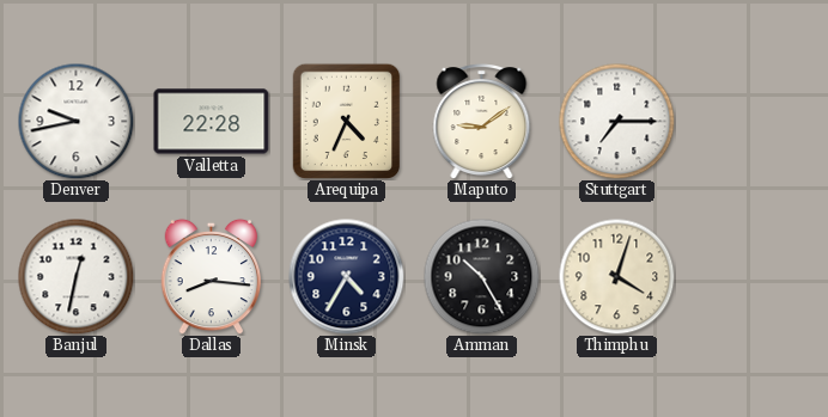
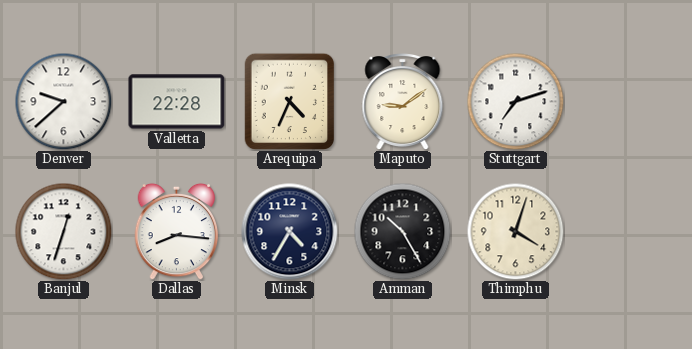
Denver: 9:43 -> 9:38
Stuttgart: 7:15 -> 7:12
Banjul: 12:32 -> 12:33
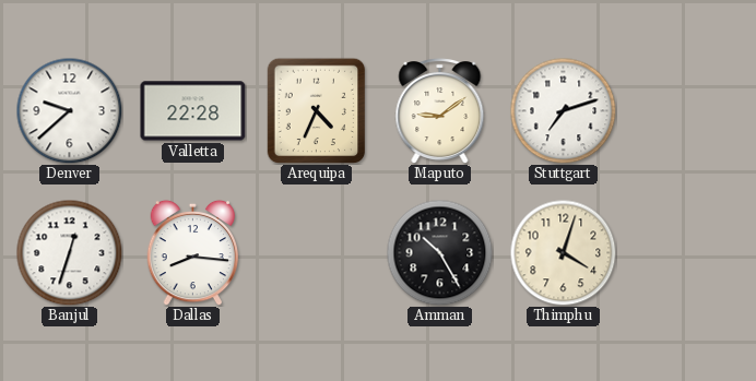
Minsk: 4:35 -> none
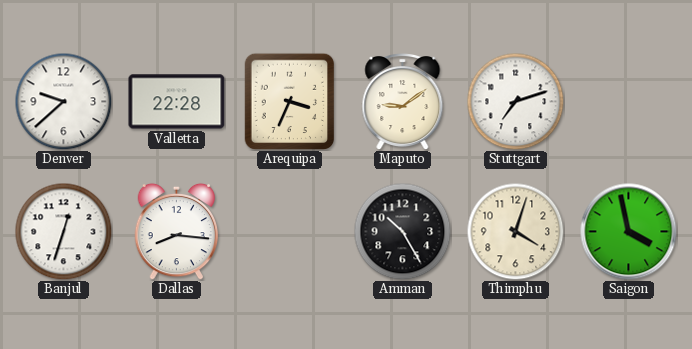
Arequipa: 4:34 -> 3:34
Saigon: none -> 3:58
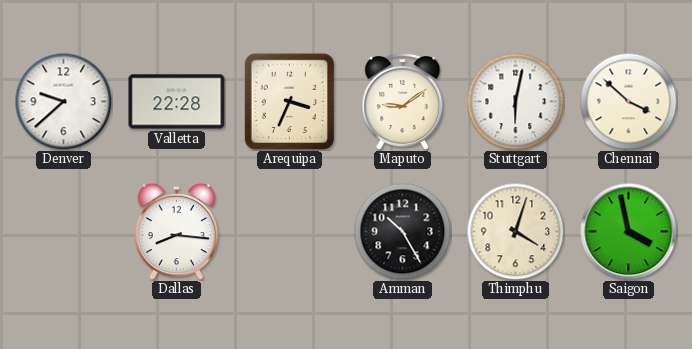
Stuttgart: 7:12 -> 6:02
Chennai: none -> 3:52
Banjul: 12:33 -> none
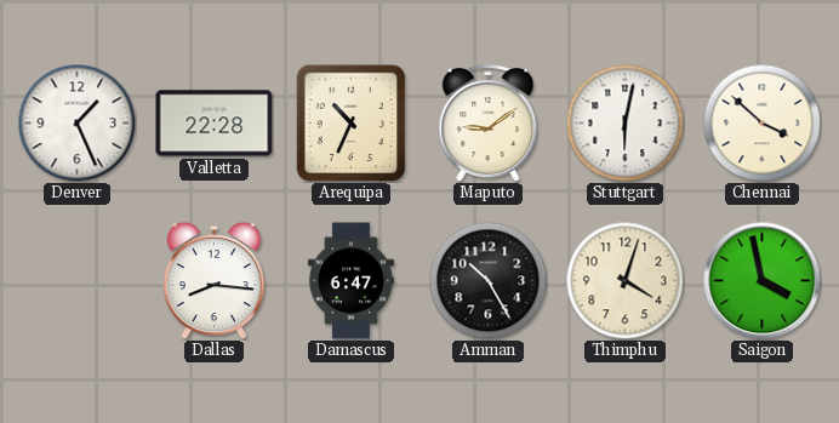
Denver: 9:38 -> 1:26
Arequipa: 3:34 -> 10:34
Damascus: none -> 6:47
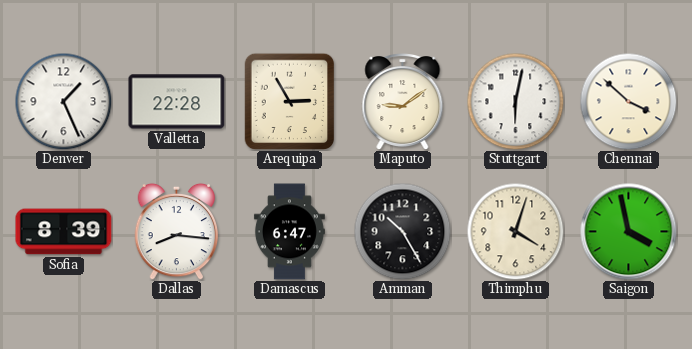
Arequipa: 10:34 -> 2:55
Sofia: none -> 8:39
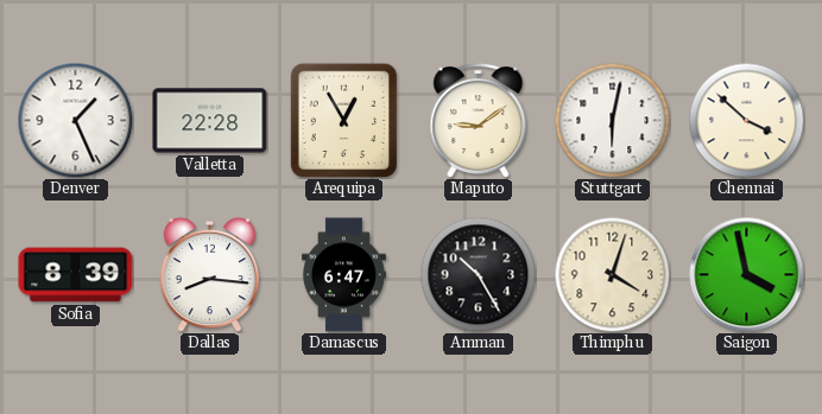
Arequipa: 2:55 -> 12:55
